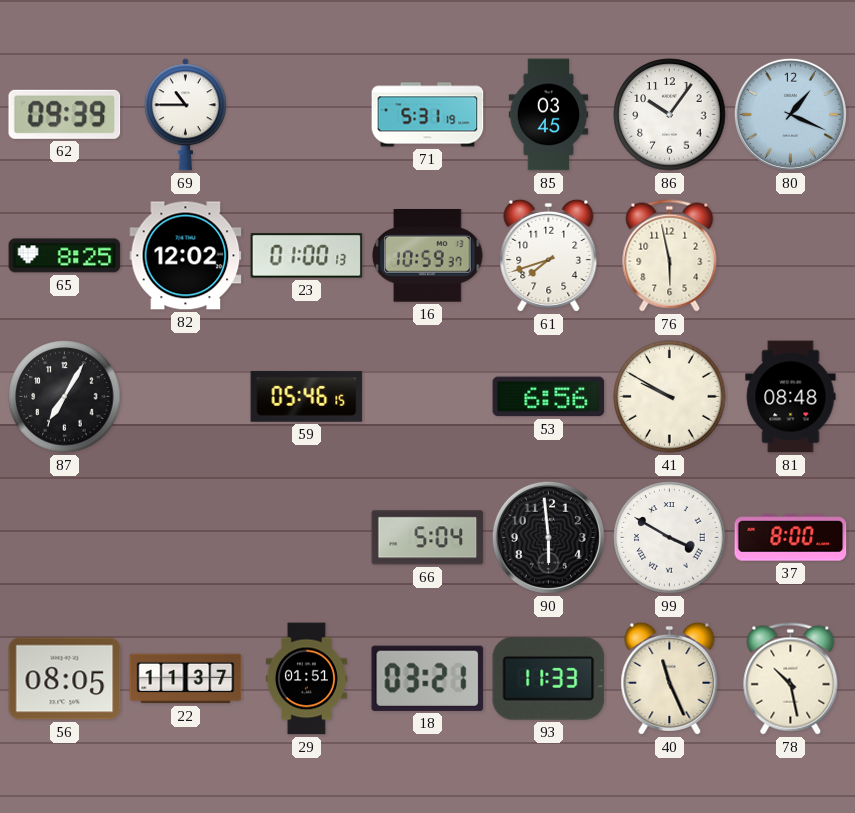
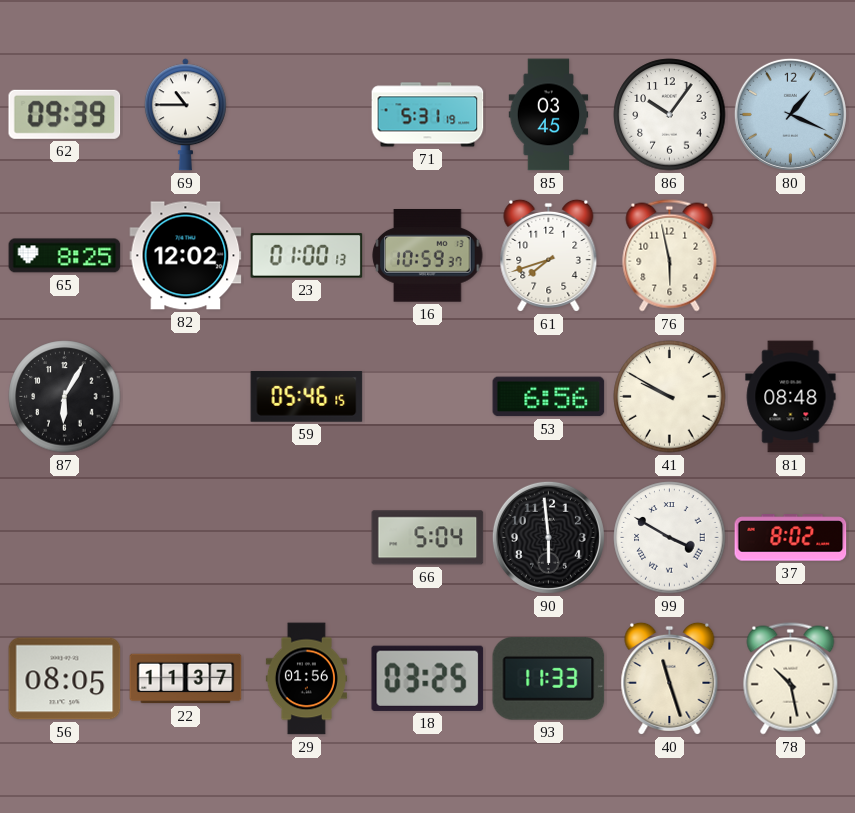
87: 7:05 -> 6:05
37: 8:00 -> 8:02
29: 01:51 -> 01:56
18: 03:21 -> 03:25
40: 11:26 -> 11:27
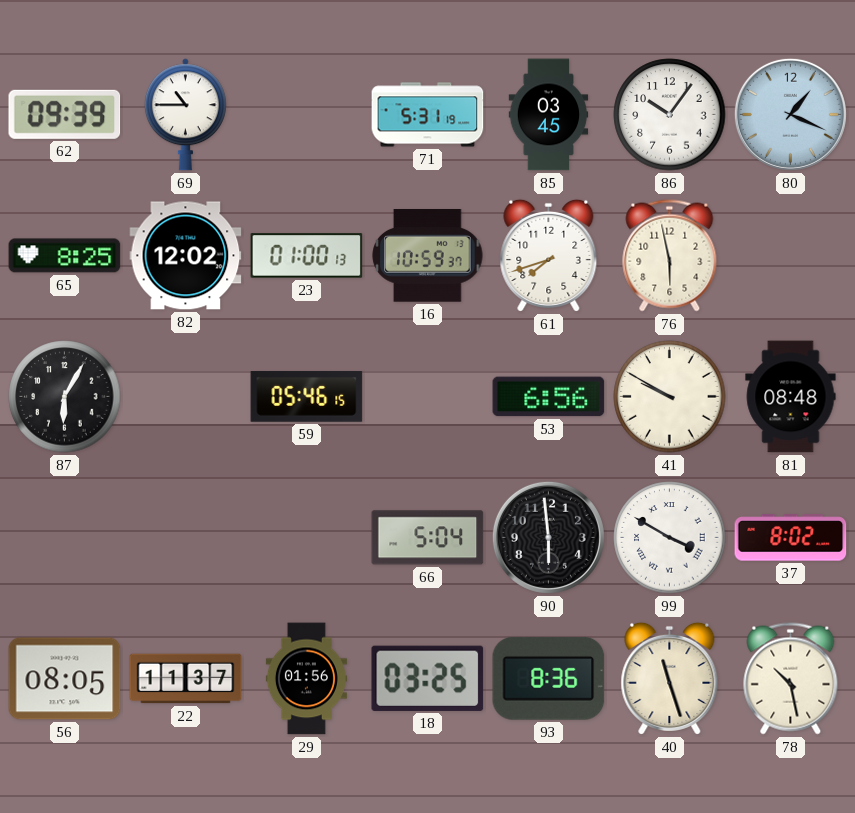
93: 11:33 -> 8:36
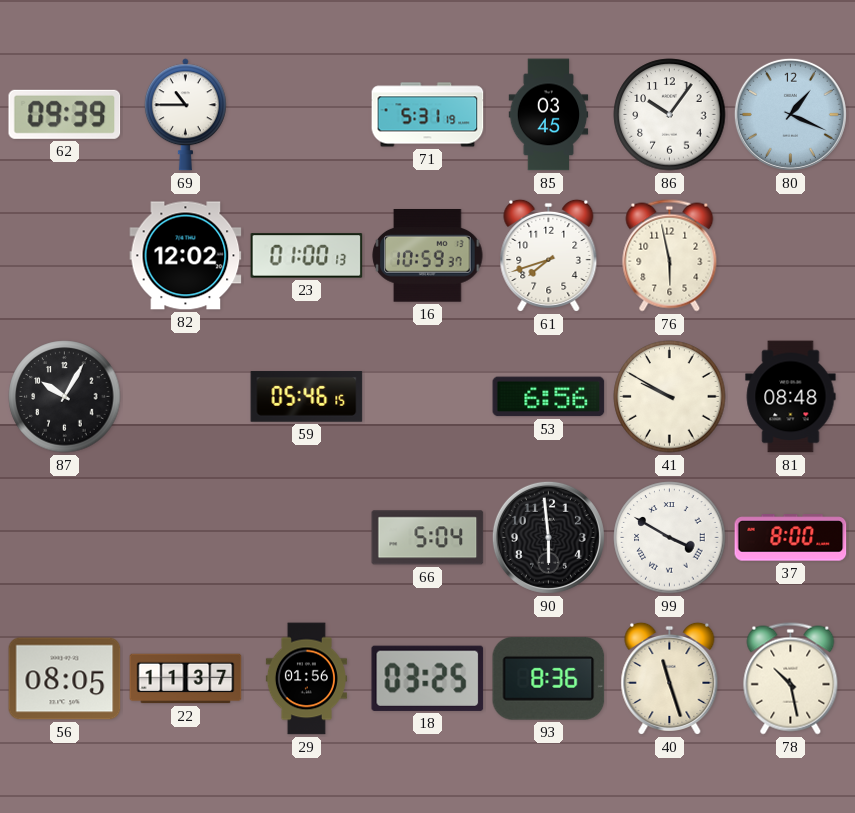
65: 8:25 -> none
87: 6:05 -> 10:05
37: 8:02 -> 8:00
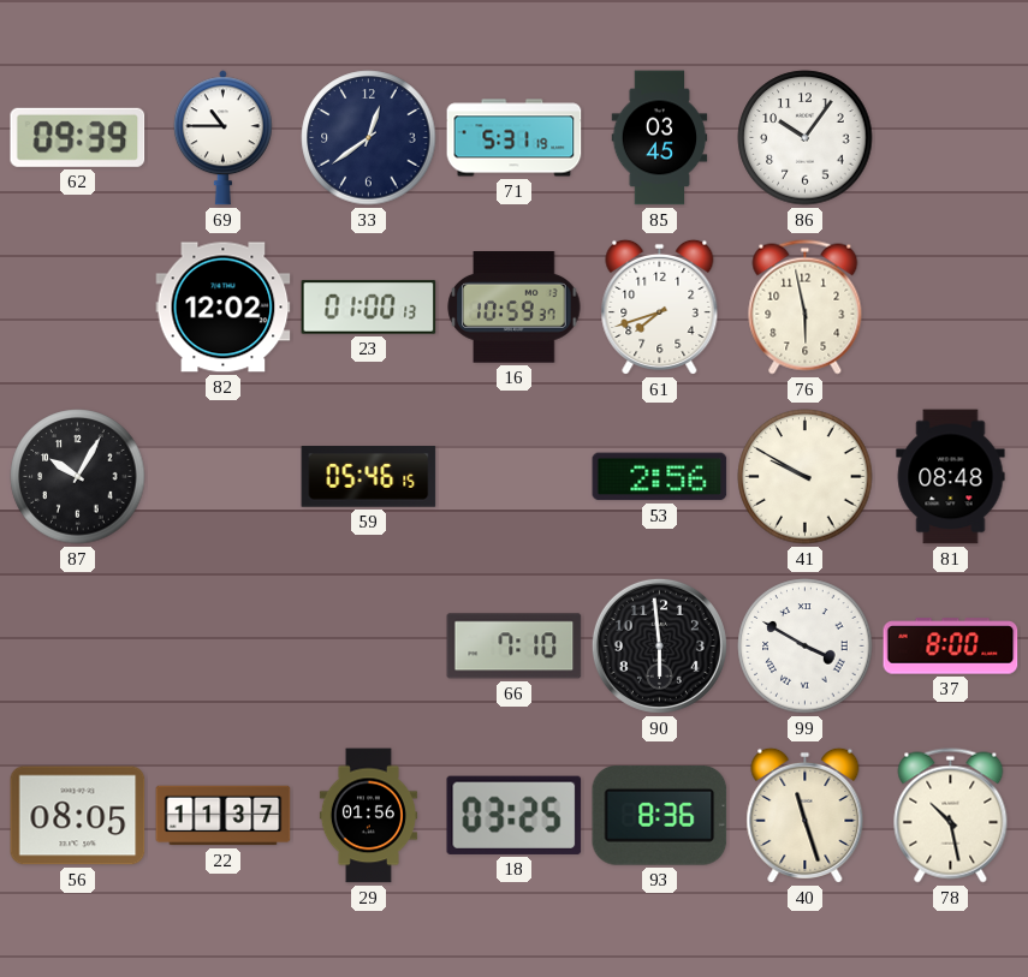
33: none -> 12:39
80: 1:19 -> none
53: 6:56 -> 2:56
66: 5:04 -> 7:10
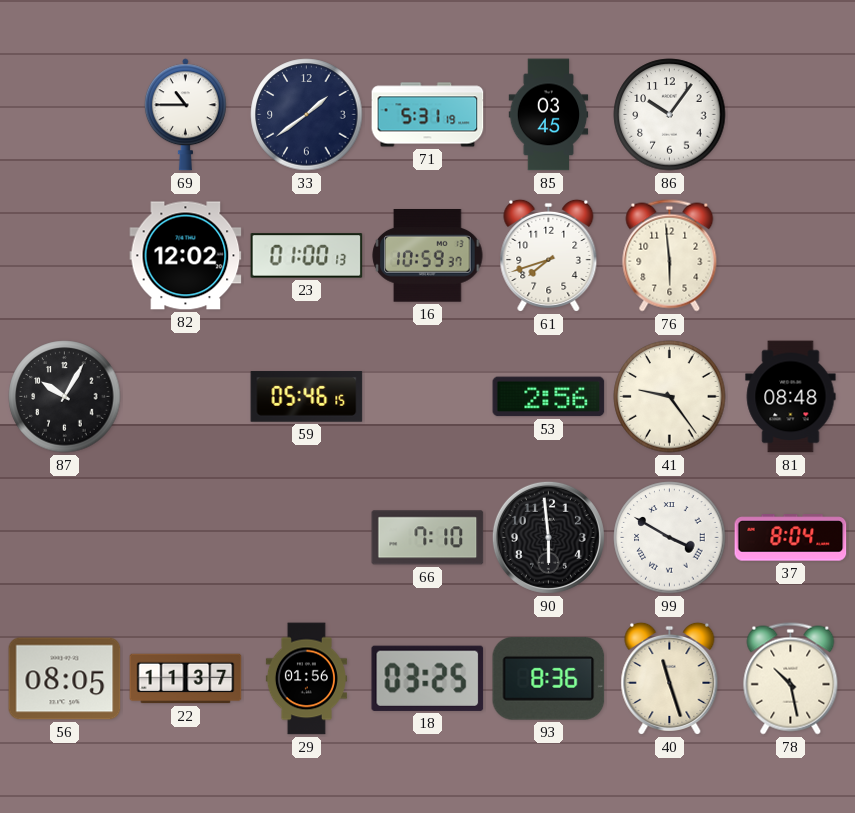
62: 09:39 -> none
33: 12:39 -> 1:39
76: 5:58 -> 5:59
41: 9:50 -> 9:24
37: 8:00 -> 8:04
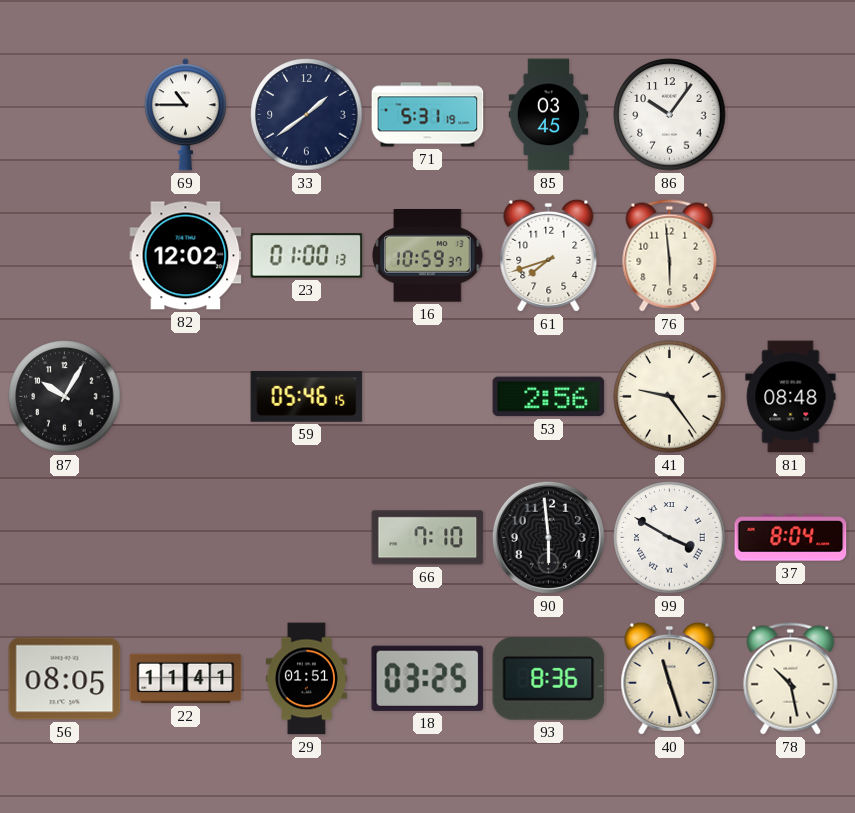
22: 11:37 -> 11:41
29: 01:56 -> 01:51
